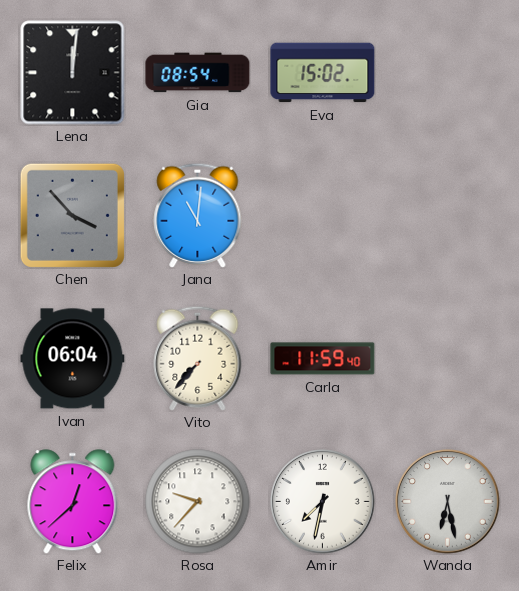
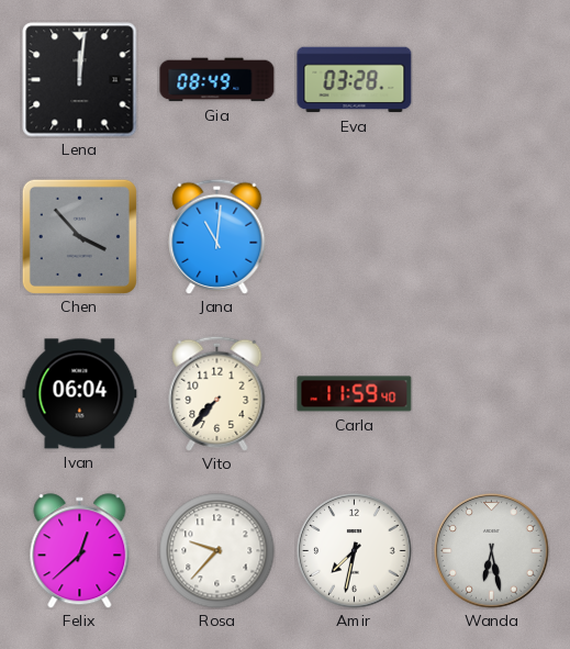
Gia: 08:54 -> 08:49
Eva: 15:02 -> 03:28
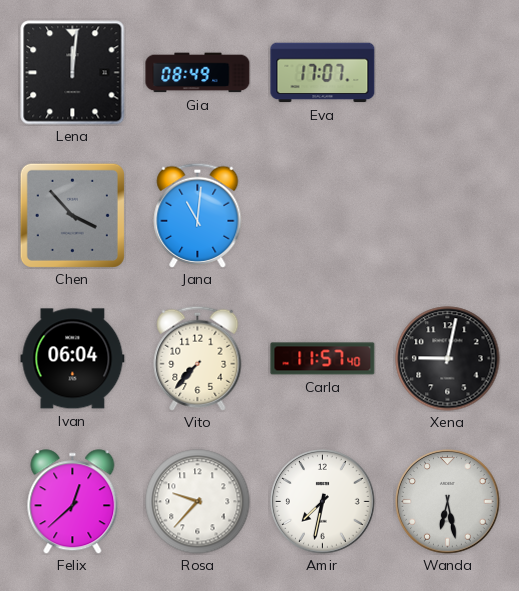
Eva: 03:28 -> 17:07
Carla: 11:59 -> 11:57
Xena: none -> 9:02
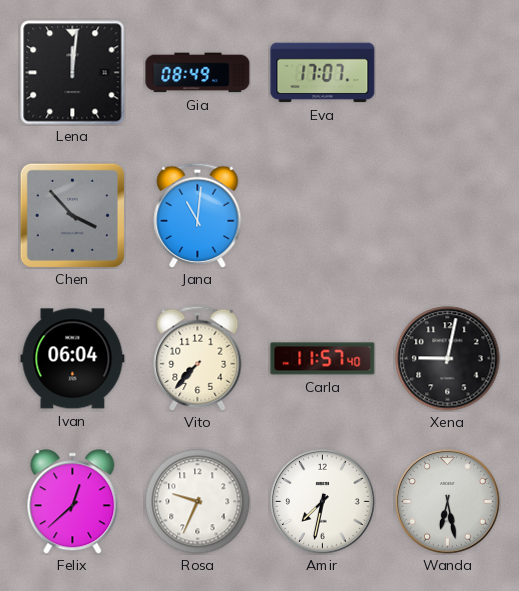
Rosa: 9:37 -> 9:34
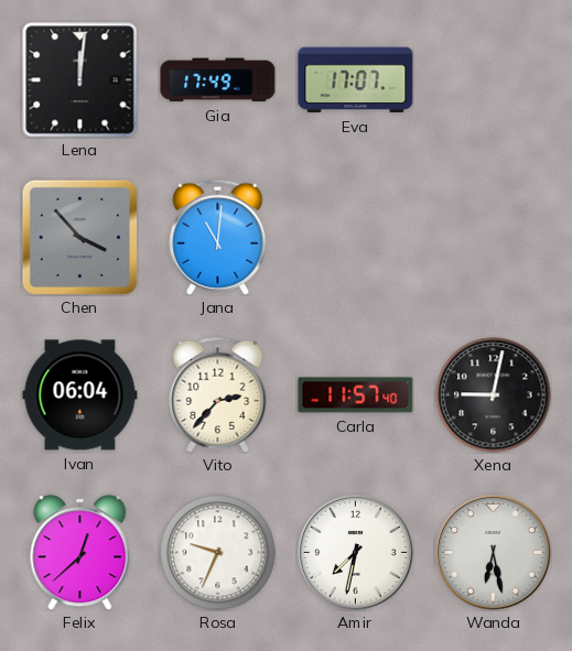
Gia: 08:49 -> 17:49
Vito: 7:37 -> 2:37
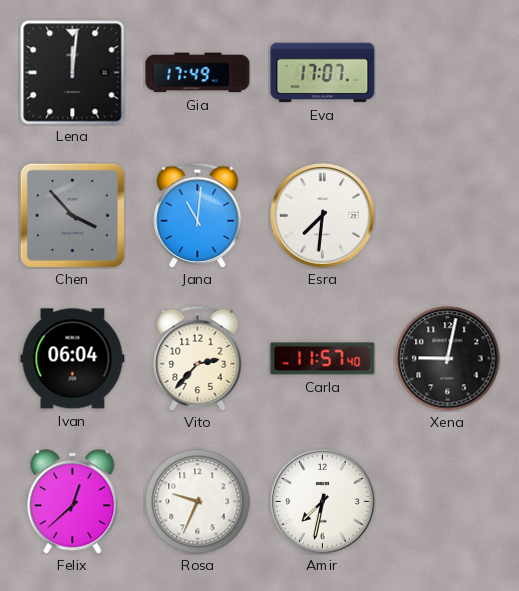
Esra: none -> 7:31
Wanda: 6:28 -> none
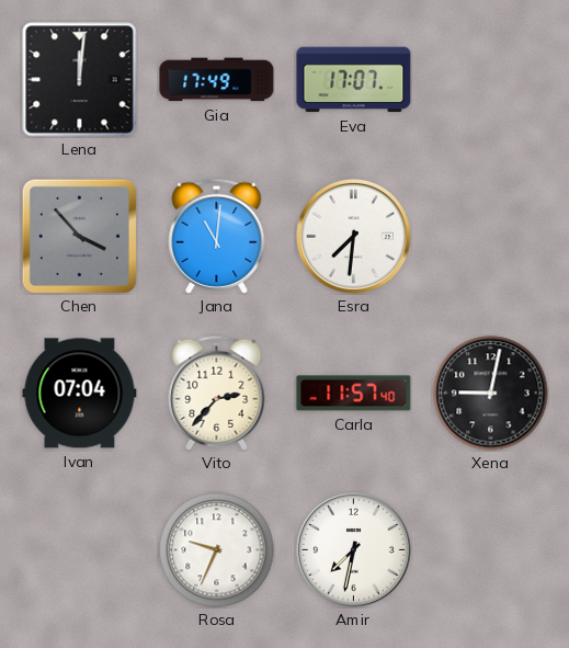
Ivan: 06:04 -> 07:04
Felix: 12:38 -> none
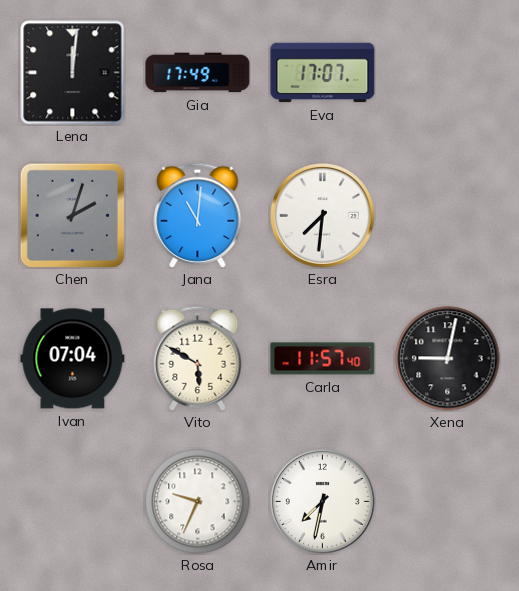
Chen: 3:53 -> 2:03
Vito: 2:37 -> 5:50
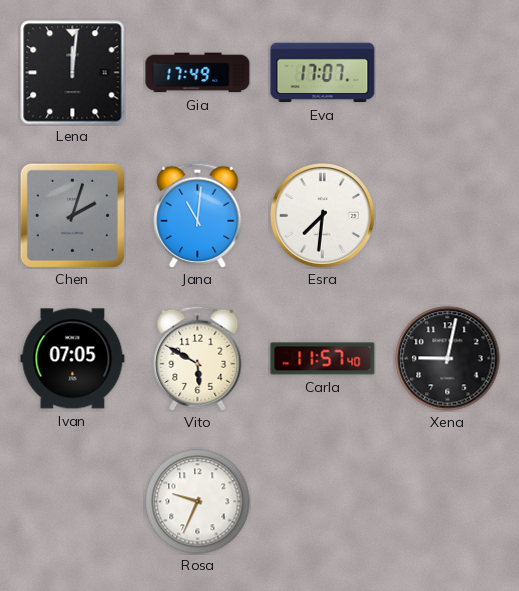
Ivan: 07:04 -> 07:05
Amir: 7:32 -> none
